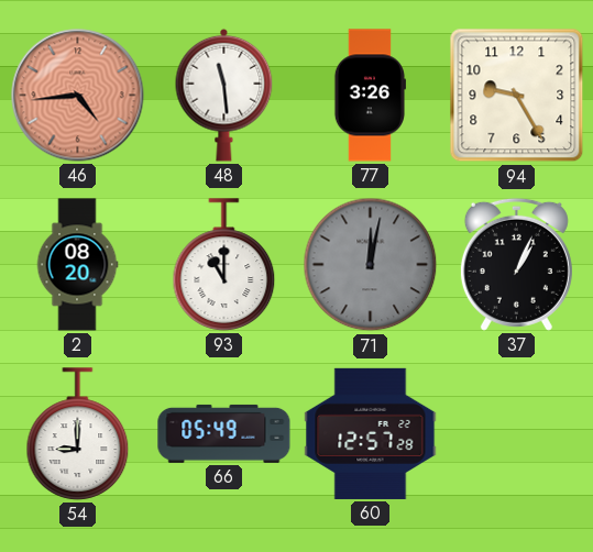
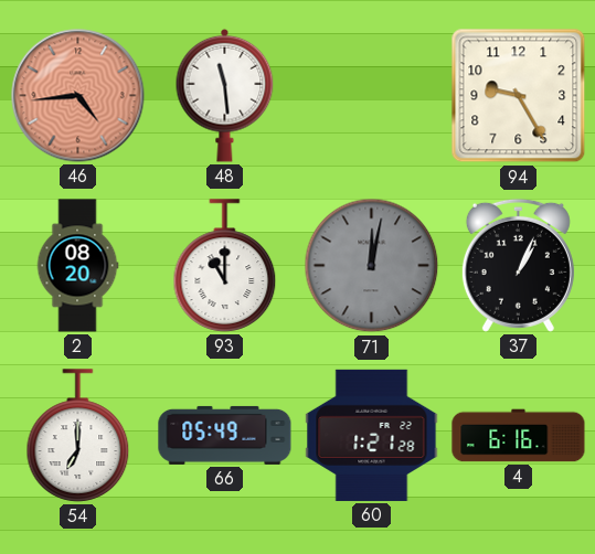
77: 3:26 -> none
54: 9:00 -> 7:00
60: 12:57 -> 1:21
4: none -> 6:16
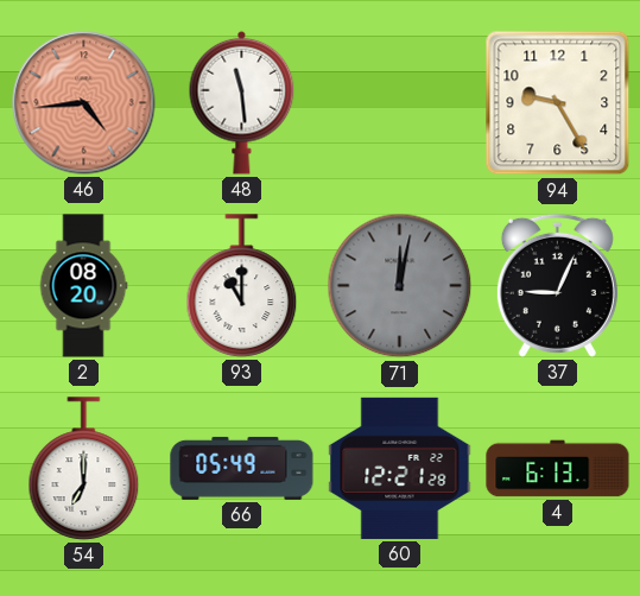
37: 1:04 -> 9:04
60: 1:21 -> 12:21
4: 6:16 -> 6:13
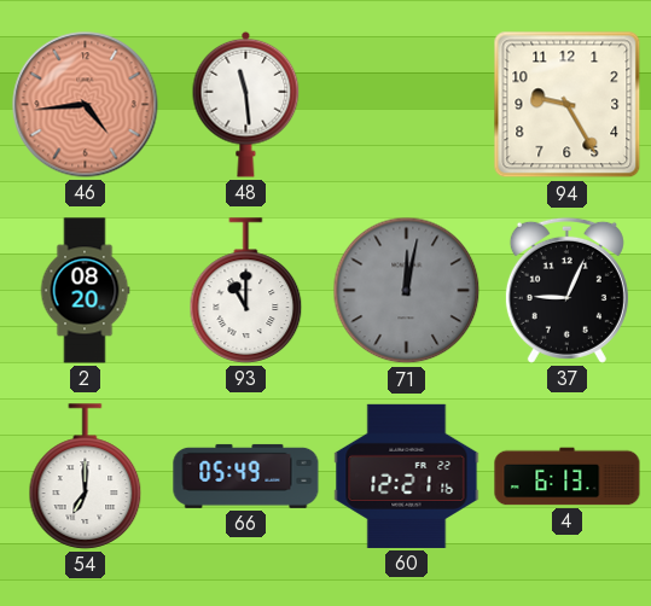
60: 12:21:28 -> 12:21:16
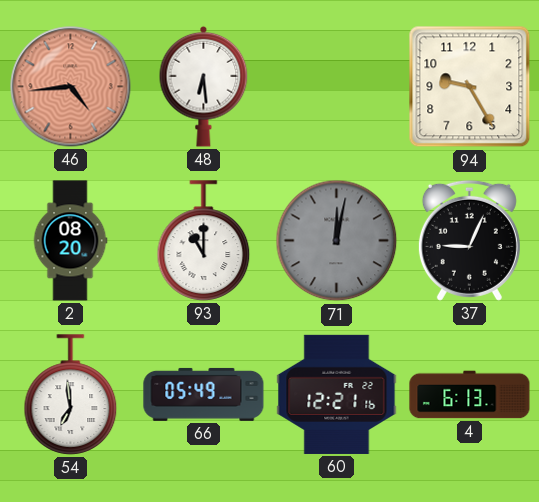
48: 11:29 -> 6:29
54: 7:00 -> 6:59
